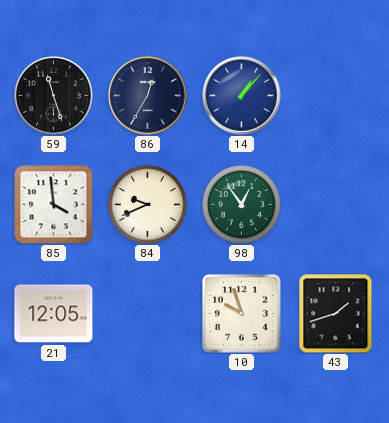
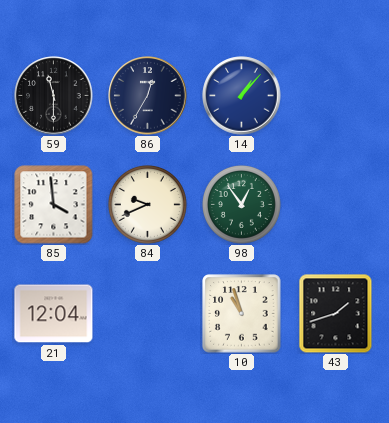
59: 11:27 -> 11:30
21: 12:05 -> 12:04
10: 9:57 -> 10:57
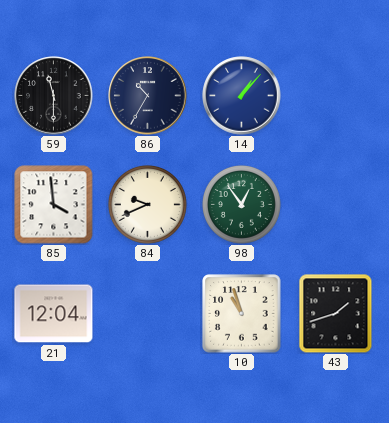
86: 12:35 -> 10:35
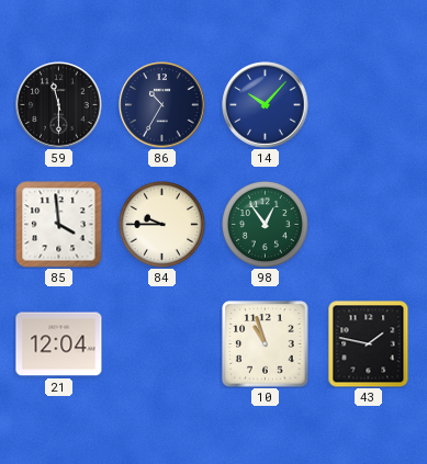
14: 1:07 -> 10:07
84: 9:41 -> 9:45
43: 1:42 -> 1:47
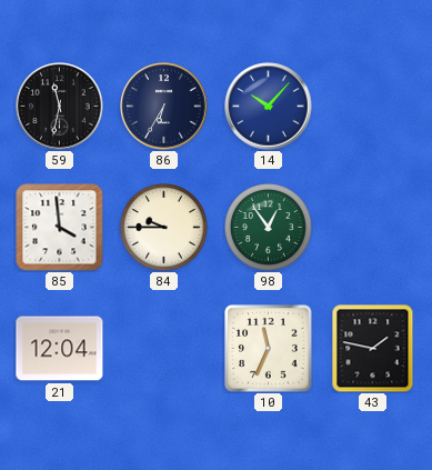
59: 11:30 -> 11:32
86: 10:35 -> 6:35
10: 10:57 -> 11:34
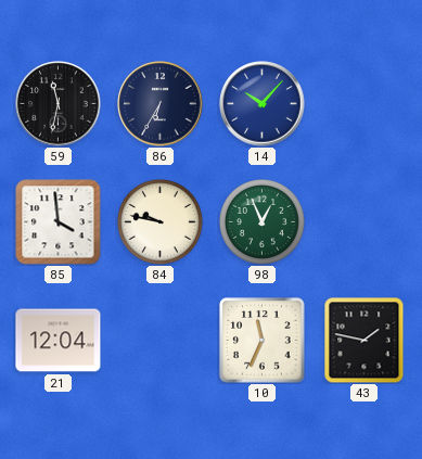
84: 9:45 -> 9:47
98: 12:54 -> 12:56
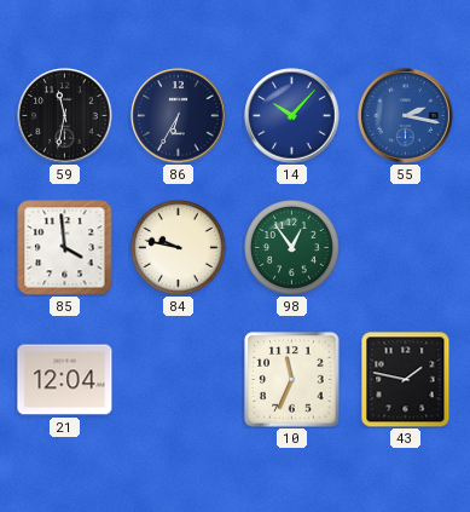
55: none -> 2:17
98: 12:56 -> 12:54
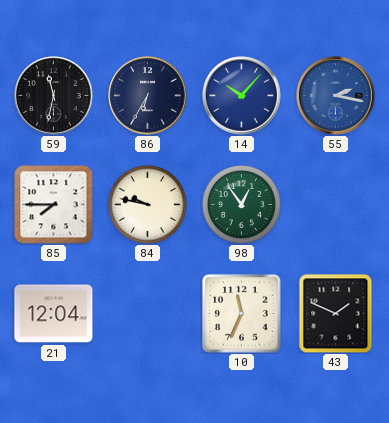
85: 3:59 -> 7:45
43: 1:47 -> 1:49
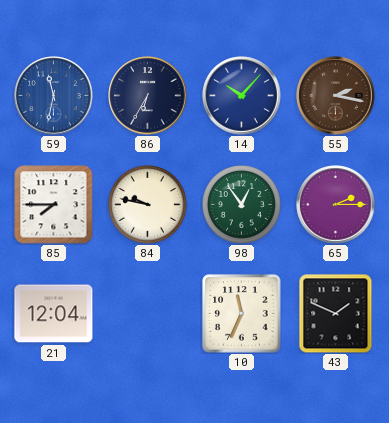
59 dial: black -> blue
55 dial: blue -> brown
65: none -> 2:15
